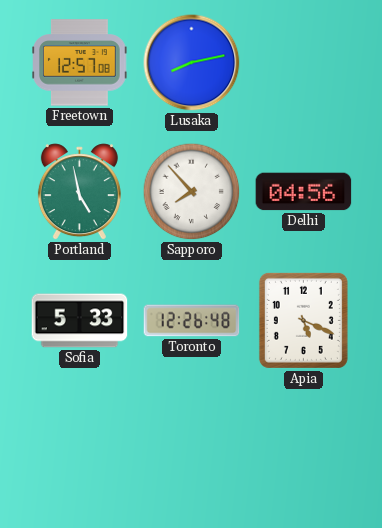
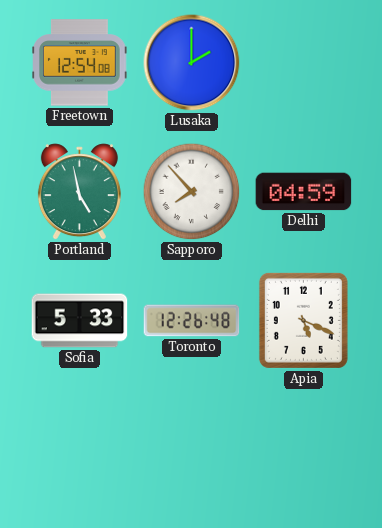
Freetown: 12:57 -> 12:54
Lusaka: 8:13 -> 2:00
Delhi: 04:56 -> 04:59
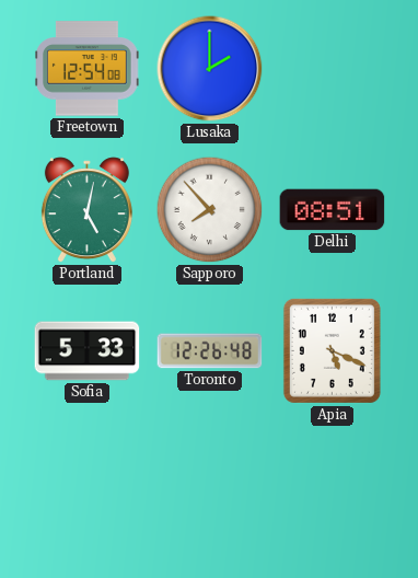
Portland: 4:58 -> 5:02
Delhi: 04:59 -> 08:51
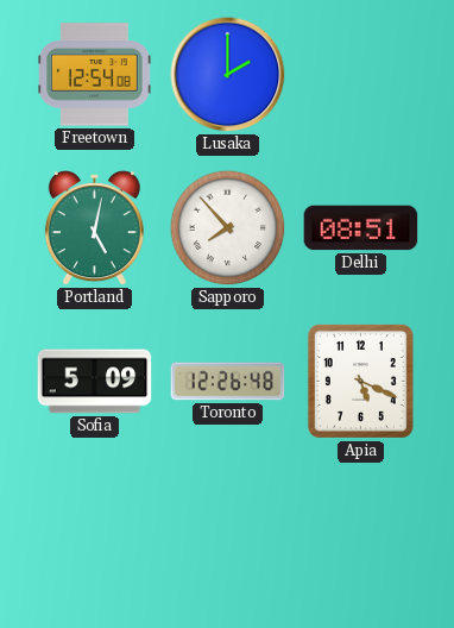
Sofia: 5:33 -> 5:09
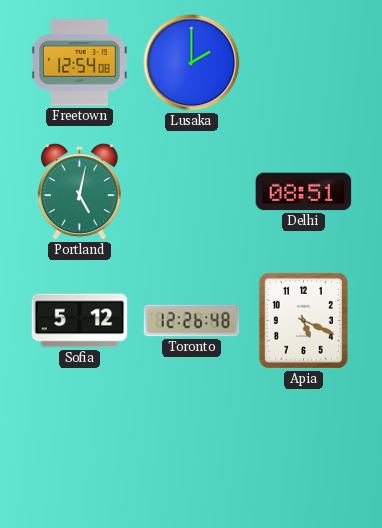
Sapporo: 7:53 -> none
Sofia: 5:09 -> 5:12
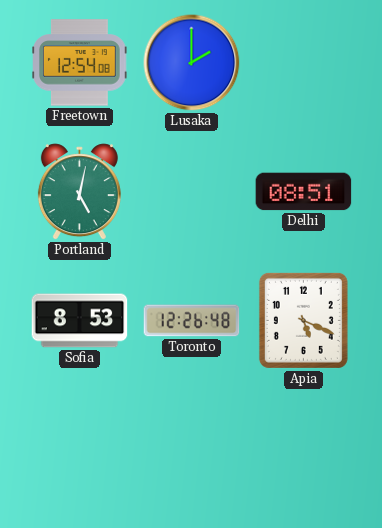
Sofia: 5:12 -> 8:53
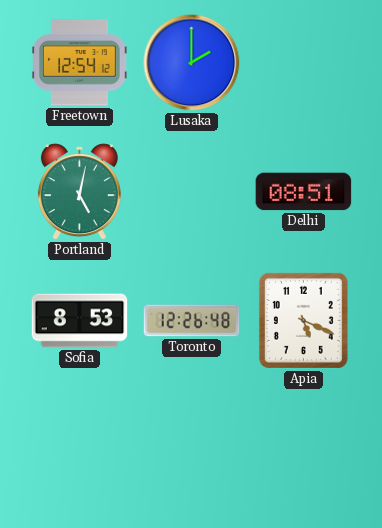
Freetown: 12:54:08 -> 12:54:12
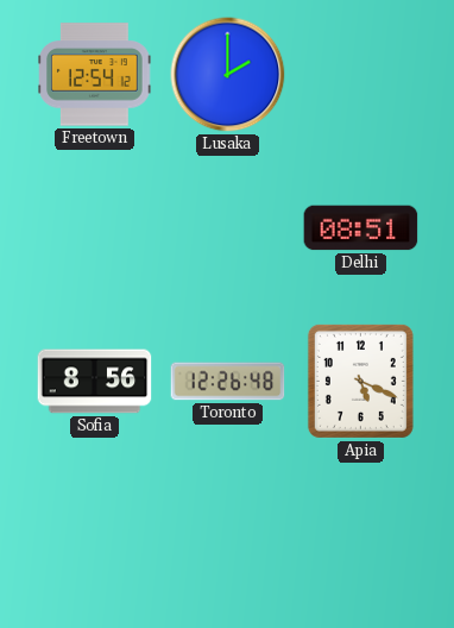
Portland: 5:02 -> none
Sofia: 8:53 -> 8:56
